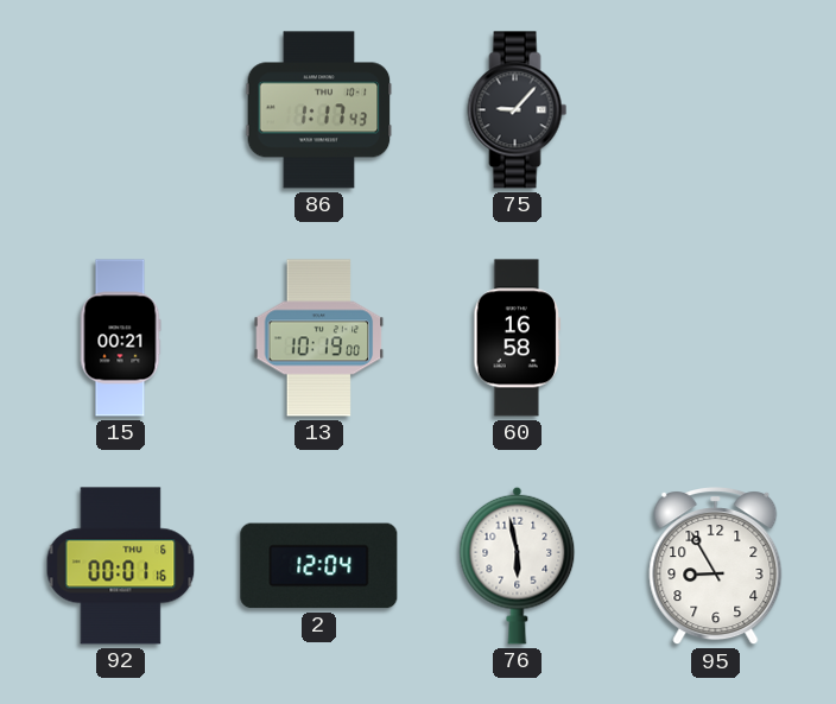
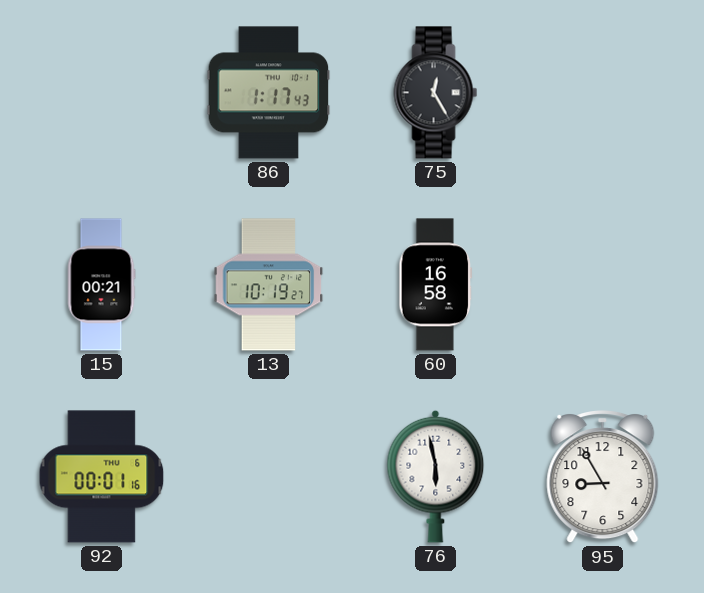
75: 9:07 -> 12:25
13: 10:19:00 -> 10:19:27
2: 12:04 -> none
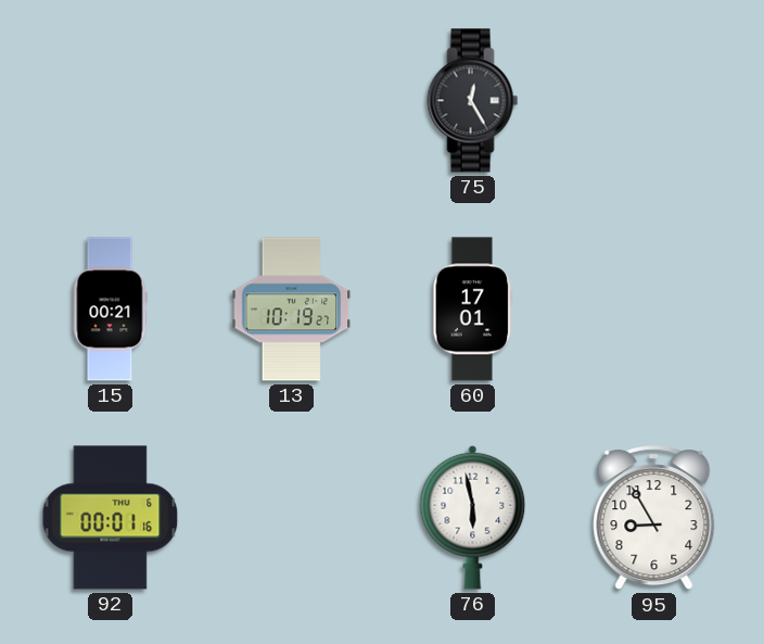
86: 1:17 -> none
60: 16:58 -> 17:01
